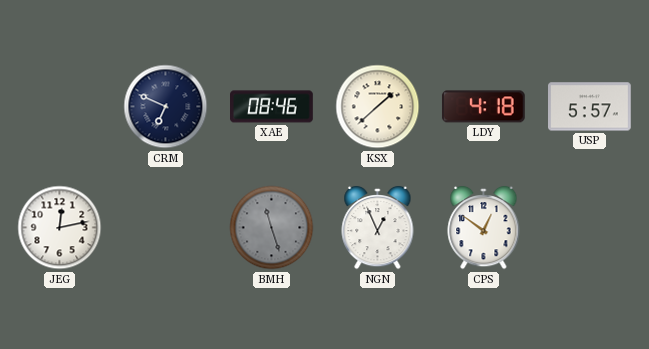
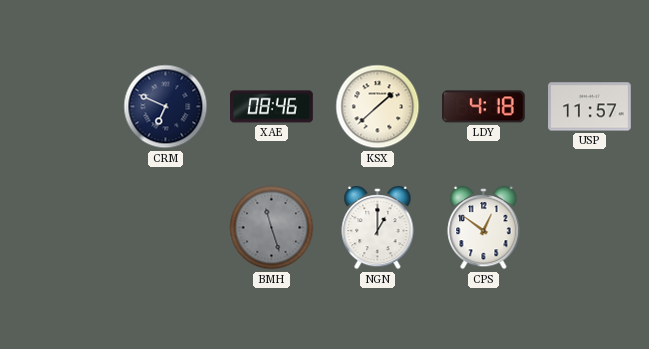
USP: 5:57 -> 11:57
JEG: 12:13 -> none
NGN: 12:56 -> 1:00
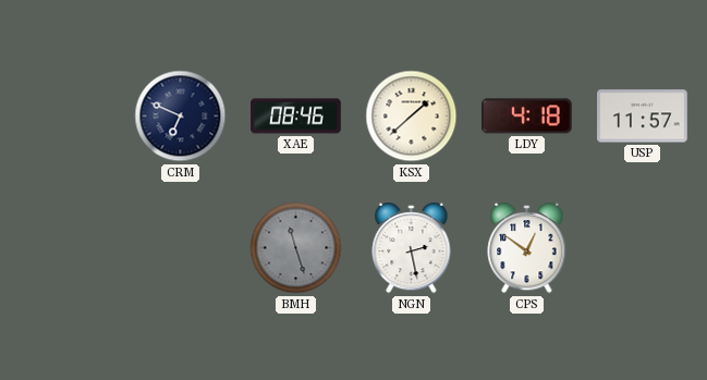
NGN: 1:00 -> 2:28
